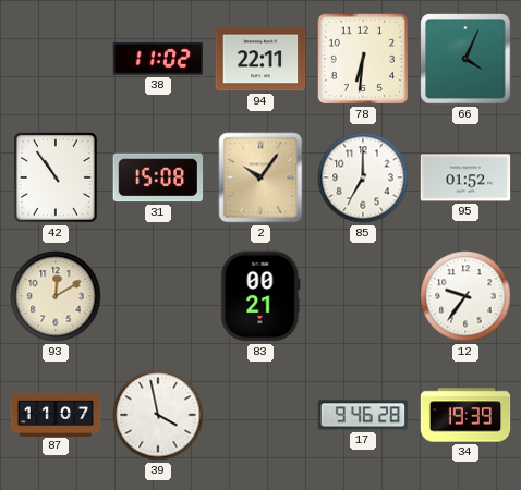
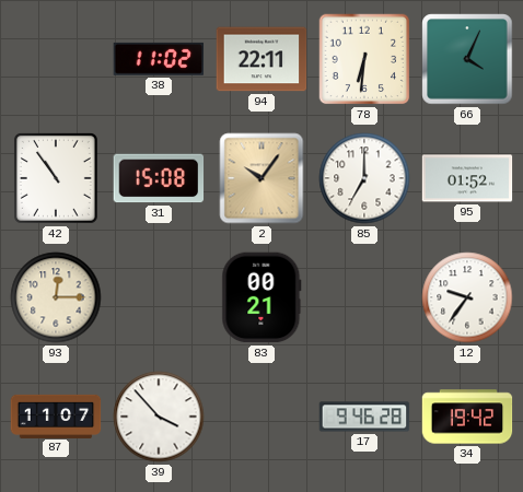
93: 12:10 -> 12:15
39: 3:58 -> 3:53
34: 19:39 -> 19:42
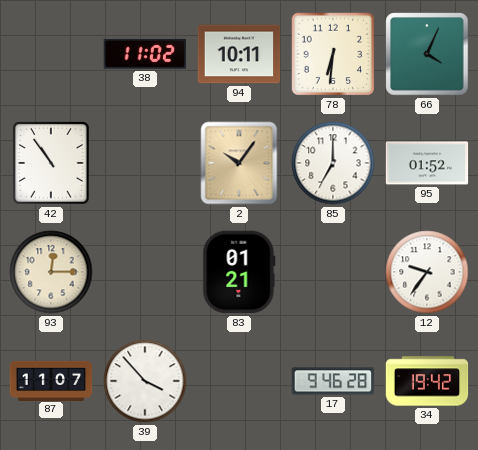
94: 22:11 -> 10:11
31: 15:08 -> none
83: 00:21 -> 01:21
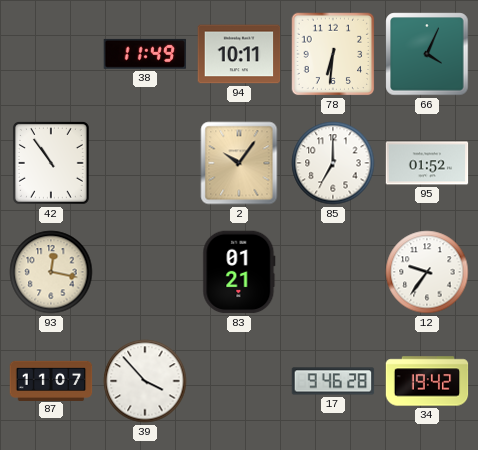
38: 11:02 -> 11:49
93: 12:15 -> 12:17
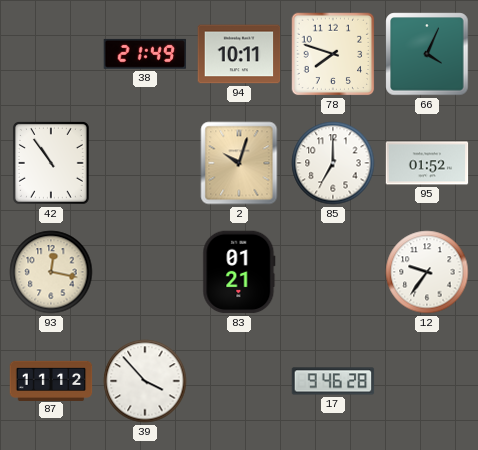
38: 11:49 -> 21:49
78: 6:31 -> 7:48
2: 10:06 -> 10:03
87: 11:07 -> 11:12
34: 19:42 -> none
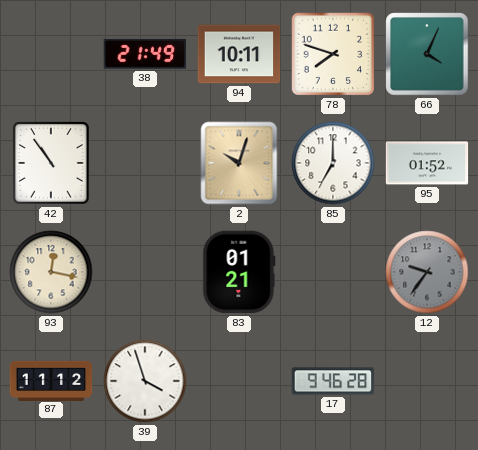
12 dial: white -> grey
39: 3:53 -> 3:57
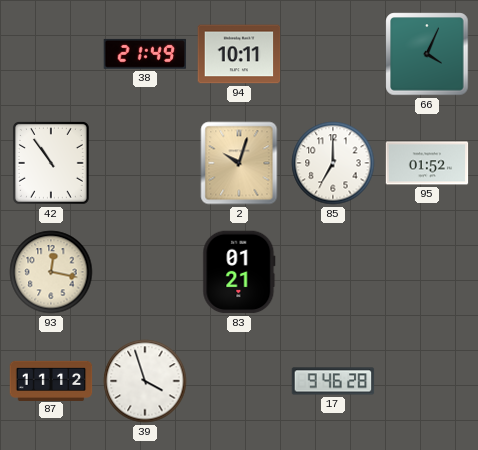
78: 7:48 -> none
12: 9:36 -> none
